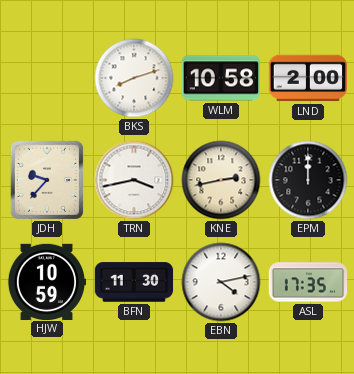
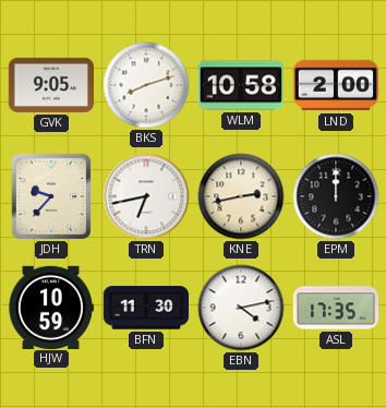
GVK: none -> 9:05
TRN: 3:43 -> 6:43
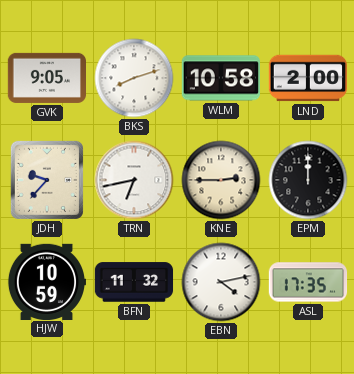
KNE: 2:43 -> 2:45
BFN: 11:30 -> 11:32
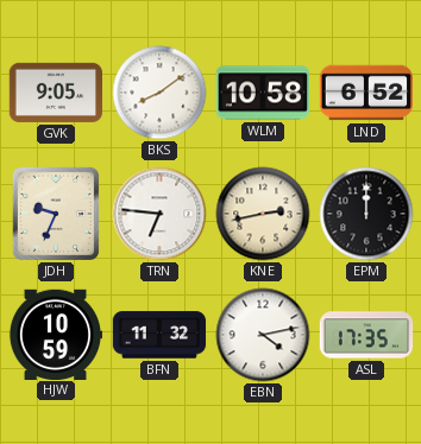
BKS: 8:12 -> 8:09
LND: 2:00 -> 6:52
JDH: 9:37 -> 9:34
TRN: 6:43 -> 6:46
KNE: 2:45 -> 2:43
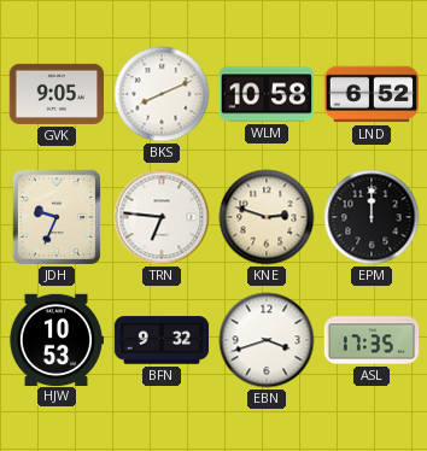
BKS: 8:09 -> 8:11
KNE: 2:43 -> 2:48
HJW: 10:59 -> 10:53
BFN: 11:32 -> 9:32
EBN: 4:13 -> 3:42
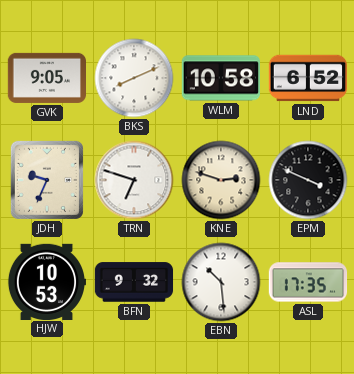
TRN: 6:46 -> 6:48
EPM: 12:00 -> 3:49
EBN: 3:42 -> 10:29
